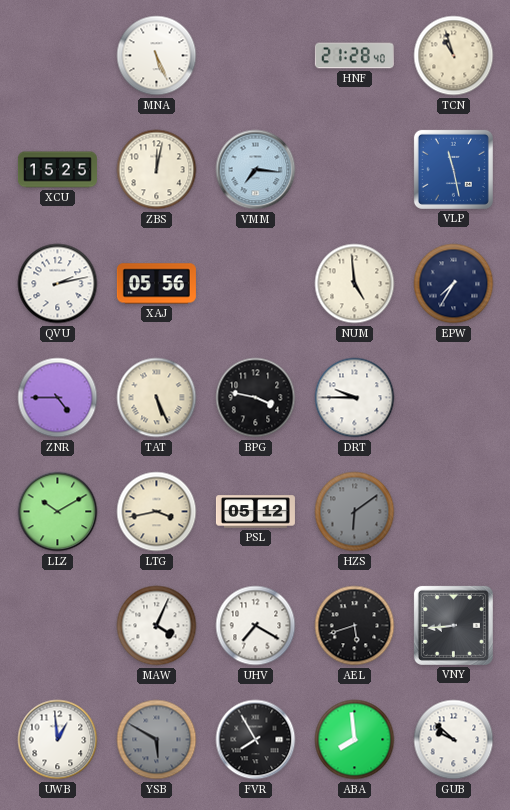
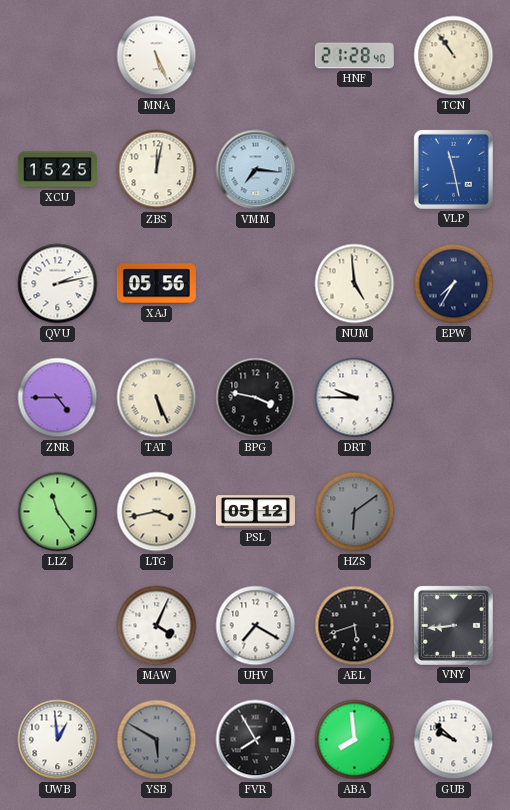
TCN: 10:57 -> 10:54
LLZ: 10:10 -> 11:24
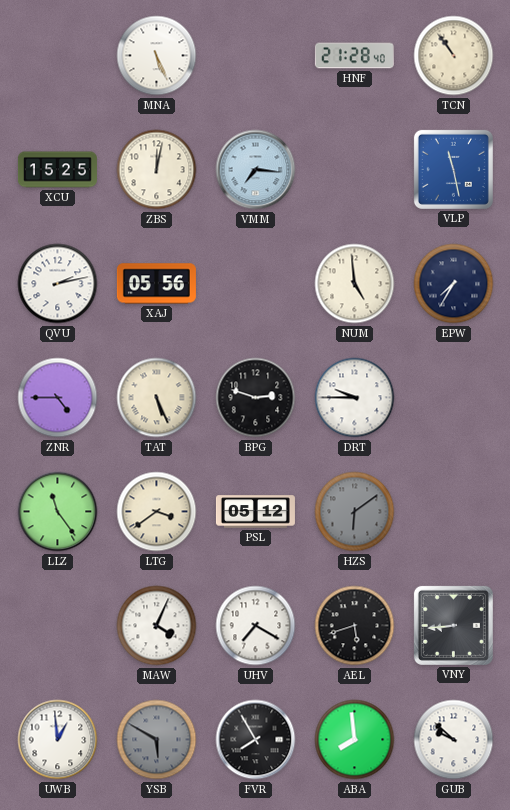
BPG: 3:47 -> 2:48
LTG: 3:43 -> 3:39
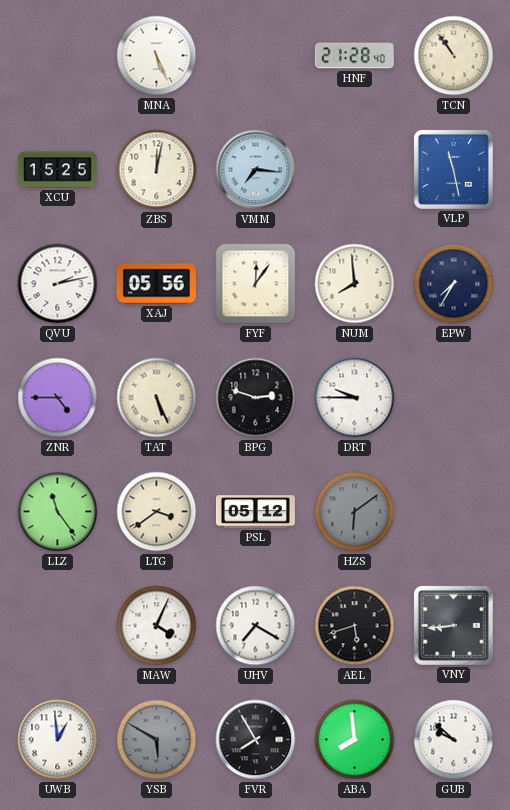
FYF: none -> 12:06
NUM: 4:59 -> 7:59
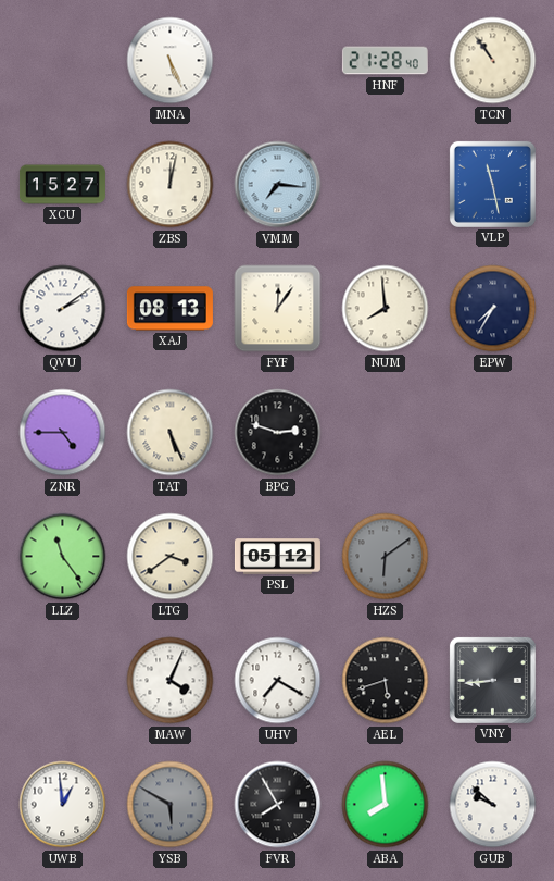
XCU: 15:25 -> 15:27
QVU: 2:13 -> 2:09
XAJ: 05:56 -> 08:13
DRT: 9:45 -> none
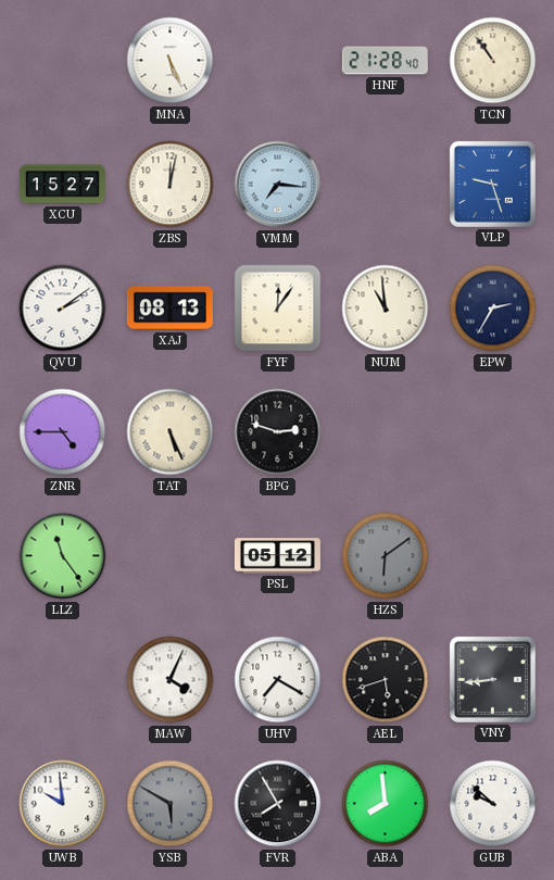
VLP: 11:28 -> 9:27
NUM: 7:59 -> 10:59
EPW: 7:35 -> 2:35
LTG: 3:39 -> none
UWB: 12:59 -> 9:59
